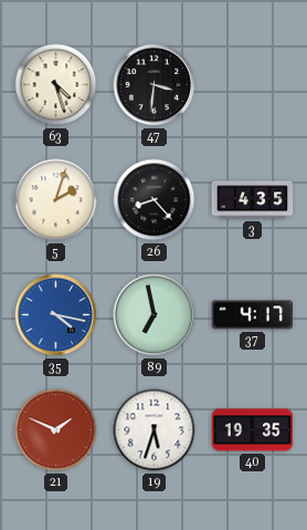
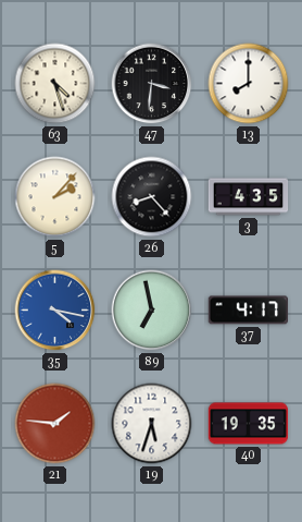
13: none -> 8:00
5: 2:03 -> 2:07
21: 1:49 -> 1:46
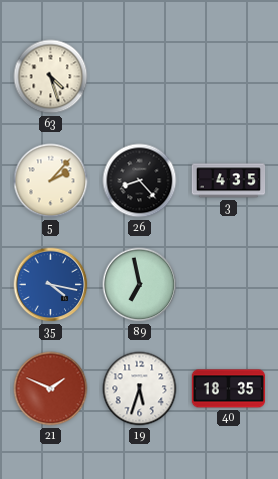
47: 3:31 -> none
13: 8:00 -> none
37: 4:17 -> none
21: 1:46 -> 1:49
40: 19:35 -> 18:35
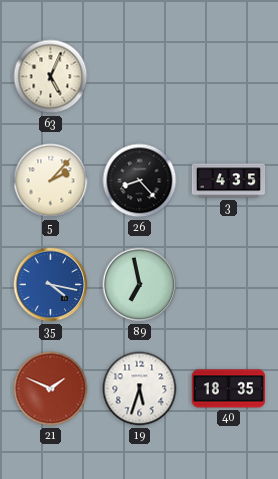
63: 4:27 -> 5:04
